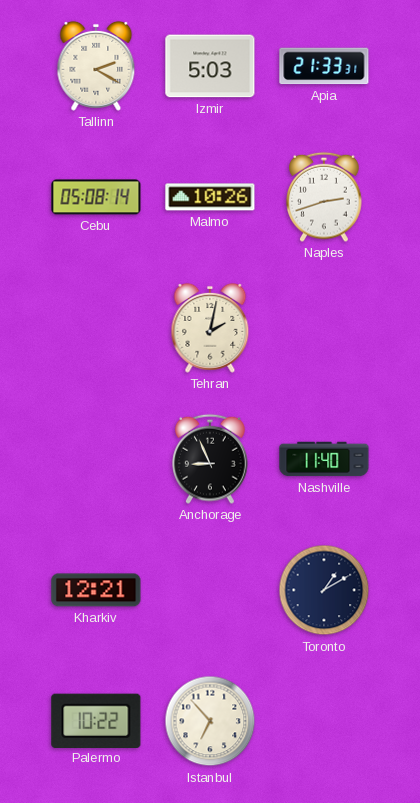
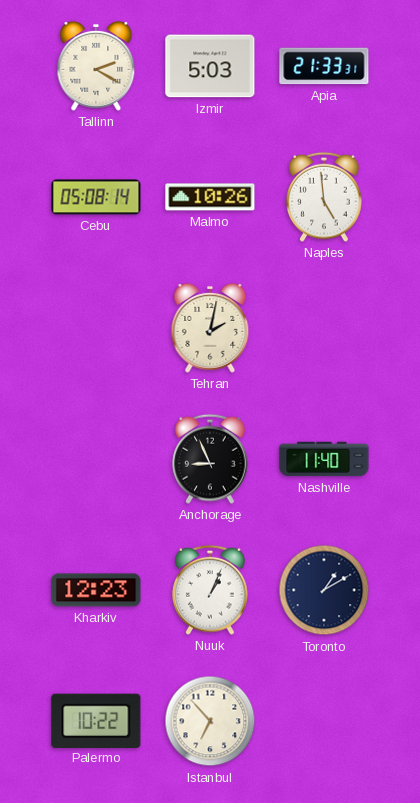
Naples: 2:42 -> 4:59
Kharkiv: 12:21 -> 12:23
Nuuk: none -> 1:04
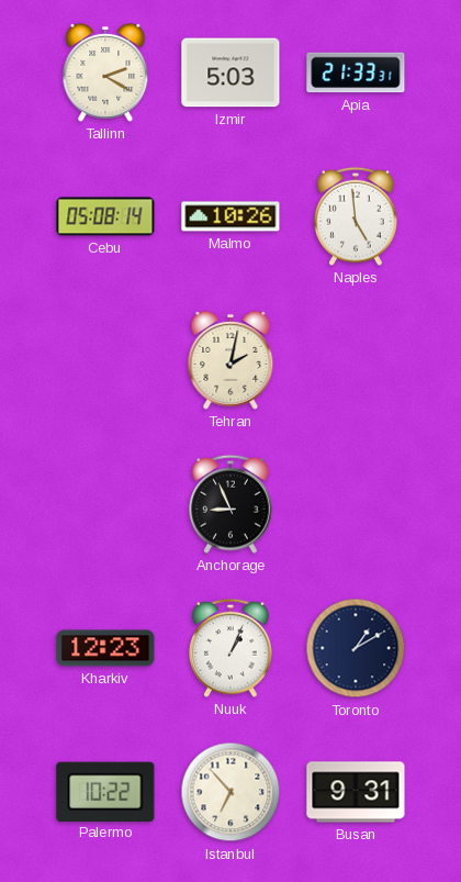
Nashville: 11:40 -> none
Busan: none -> 9:31
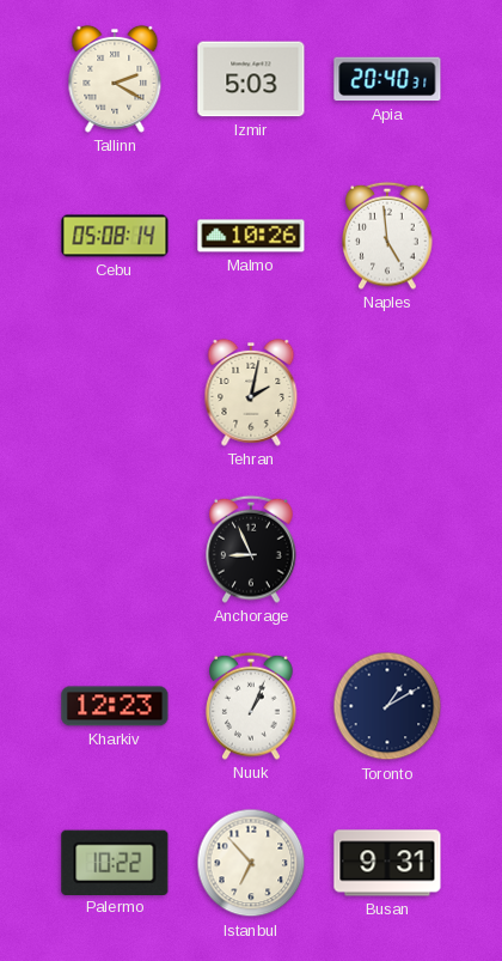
Apia: 21:33 -> 20:40
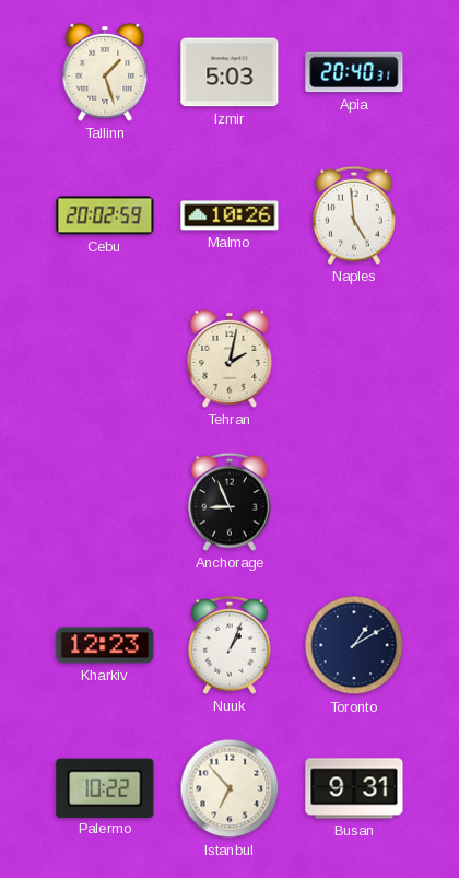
Tallinn: 2:20 -> 1:27
Cebu: 05:08 -> 20:02
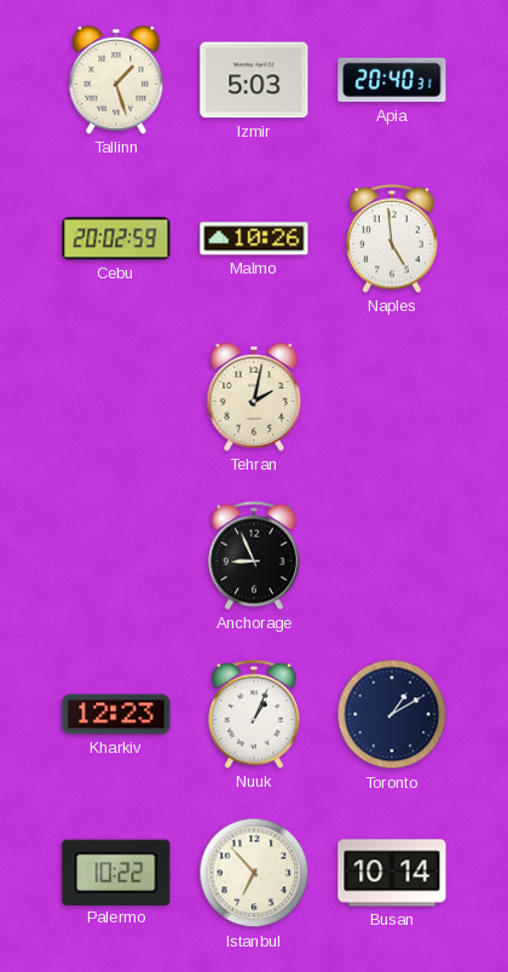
Busan: 9:31 -> 10:14
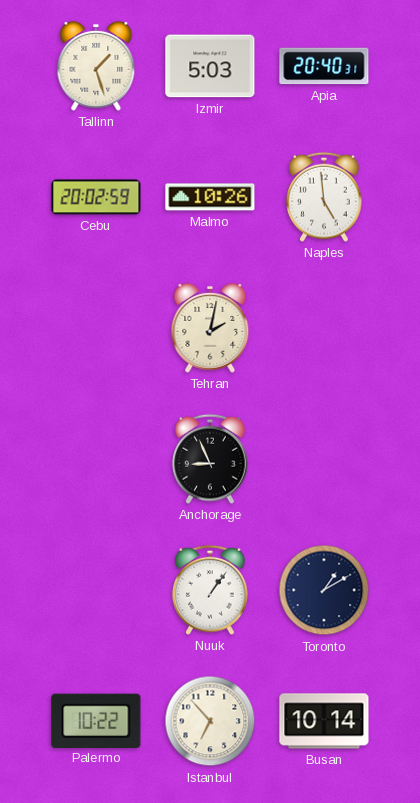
Kharkiv: 12:23 -> none
Nuuk: 1:04 -> 1:06
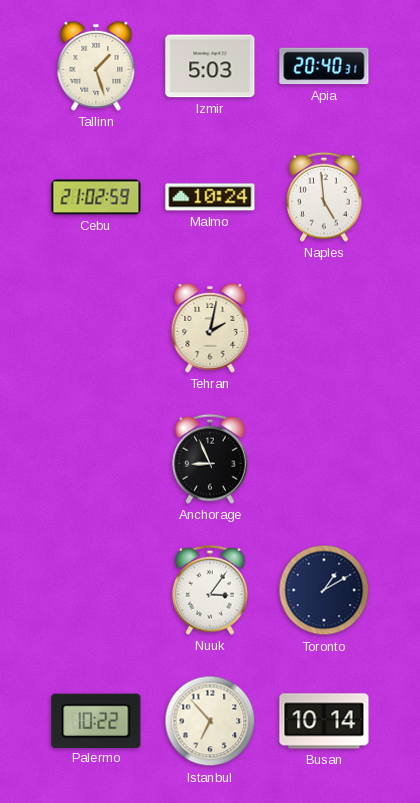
Cebu: 20:02 -> 21:02
Malmo: 10:26 -> 10:24
Nuuk: 1:06 -> 3:06
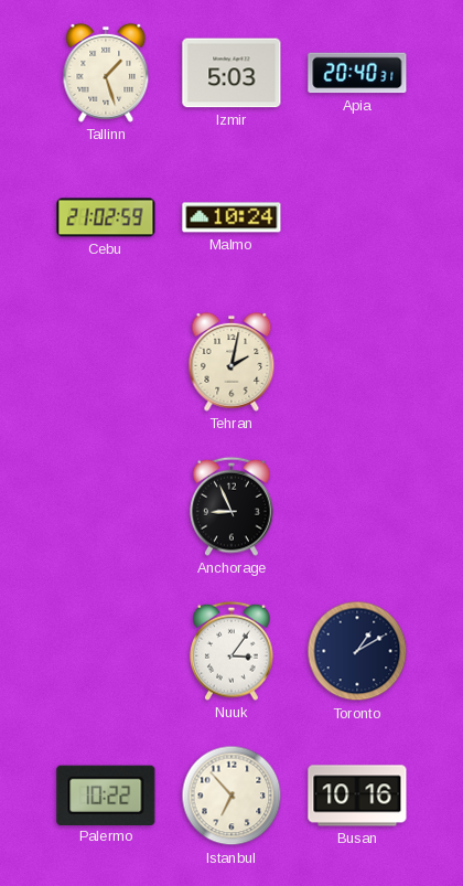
Naples: 4:59 -> none
Busan: 10:14 -> 10:16
